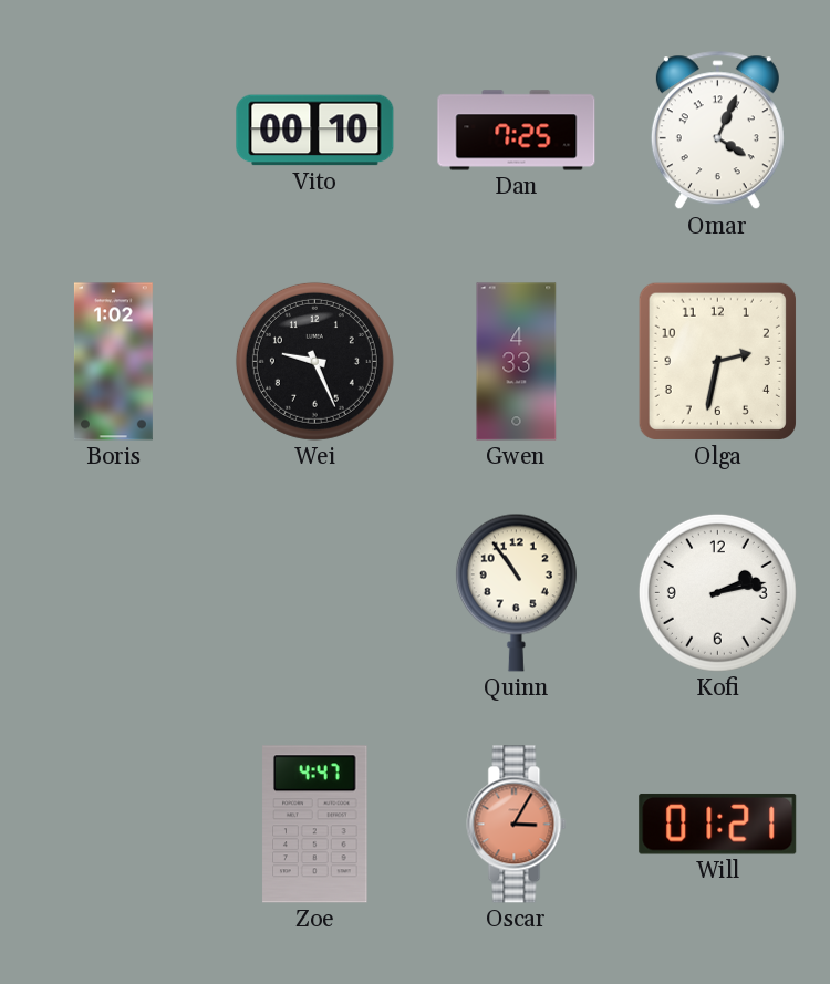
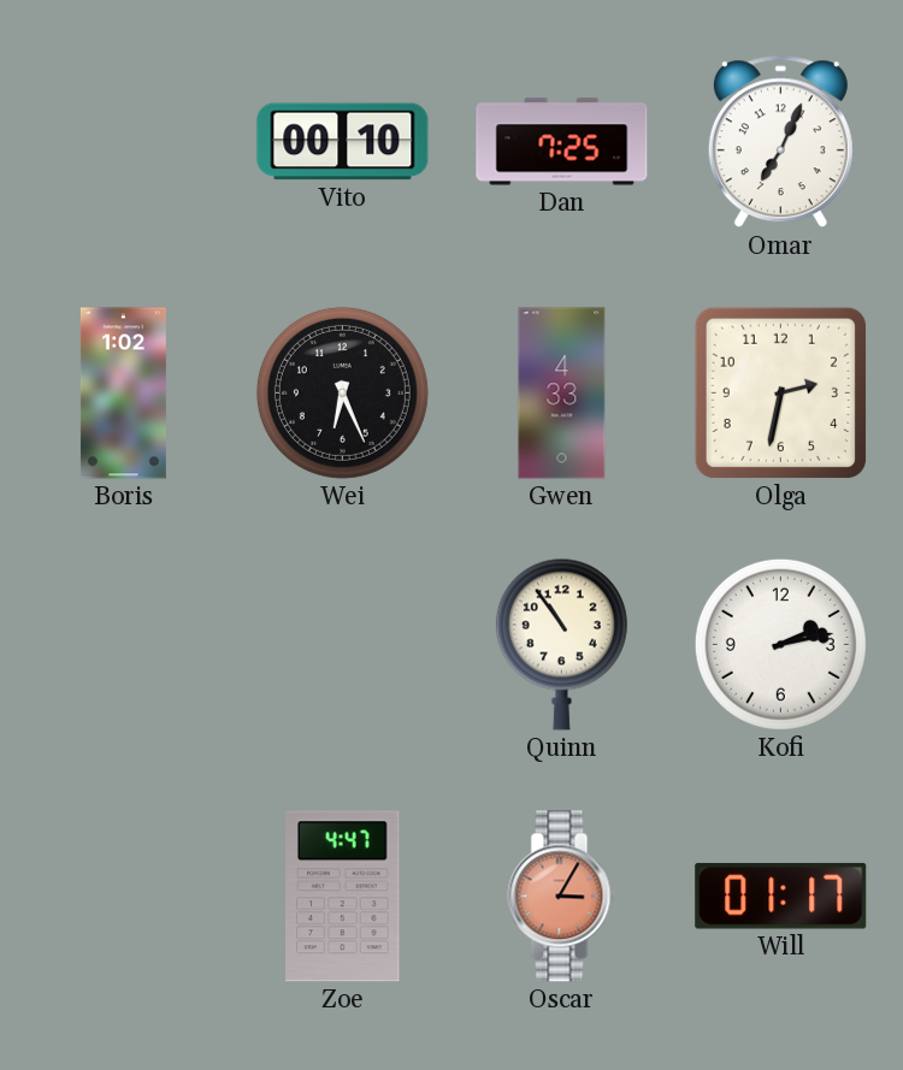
Omar: 4:04 -> 7:04
Wei: 9:26 -> 6:26
Will: 01:21 -> 01:17
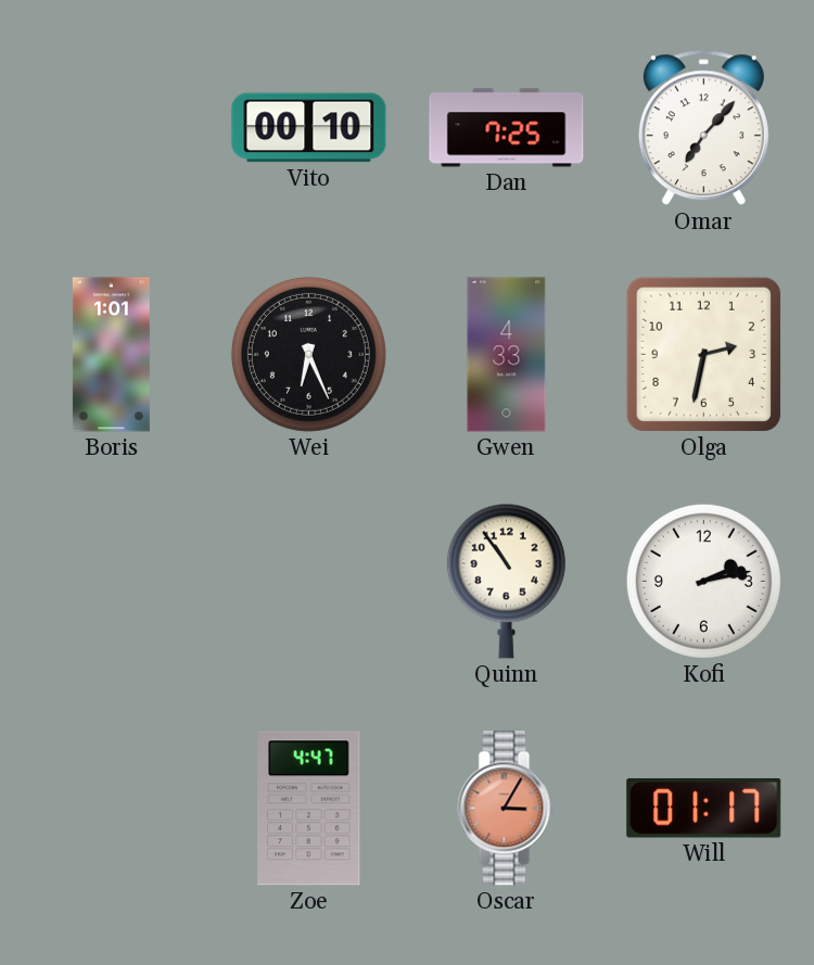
Omar: 7:04 -> 7:07
Boris: 1:02 -> 1:01
